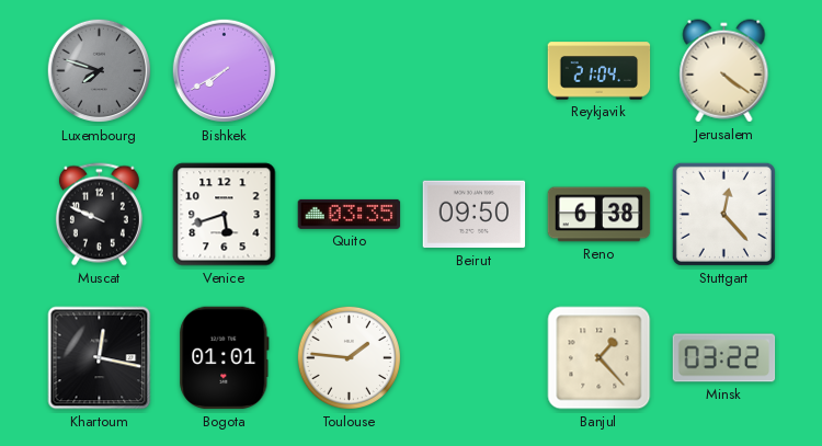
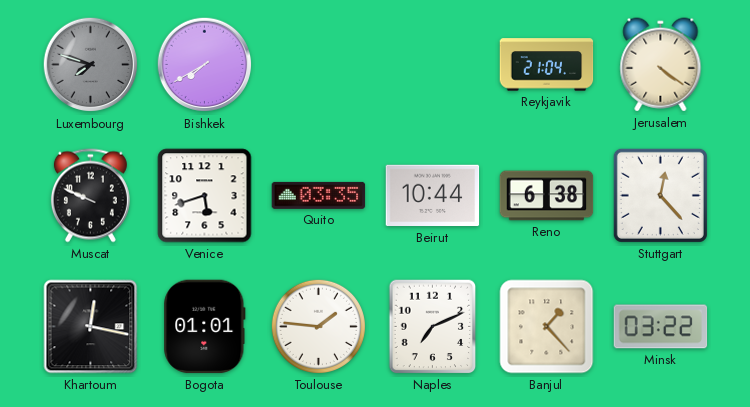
Beirut: 09:50 -> 10:44
Naples: none -> 7:11
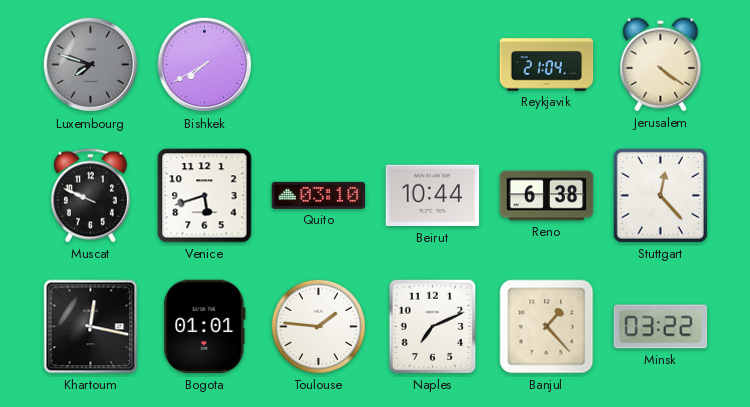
Quito: 03:35 -> 03:10
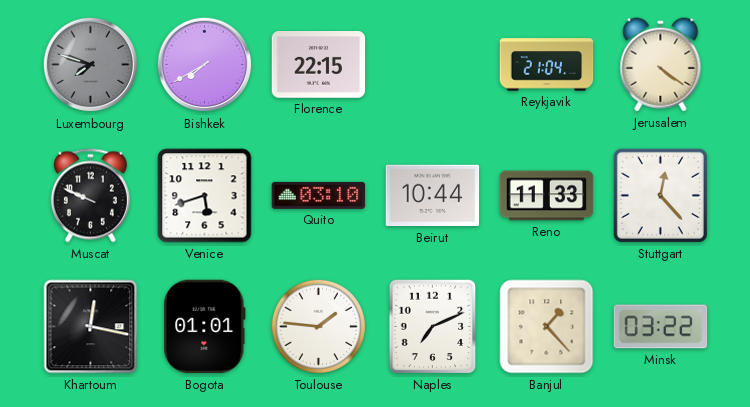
Florence: none -> 22:15
Reno: 6:38 -> 11:33
